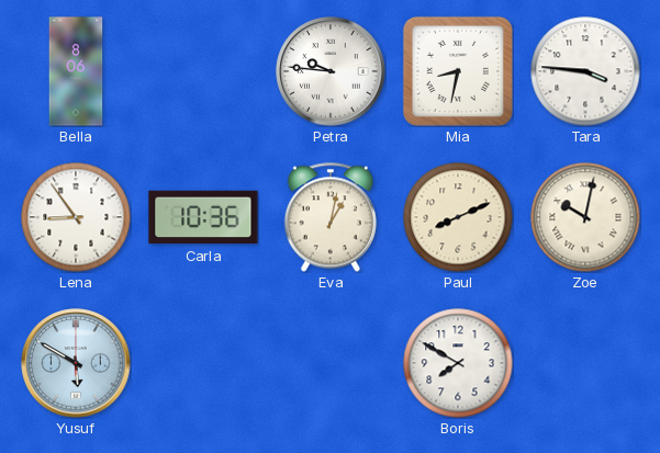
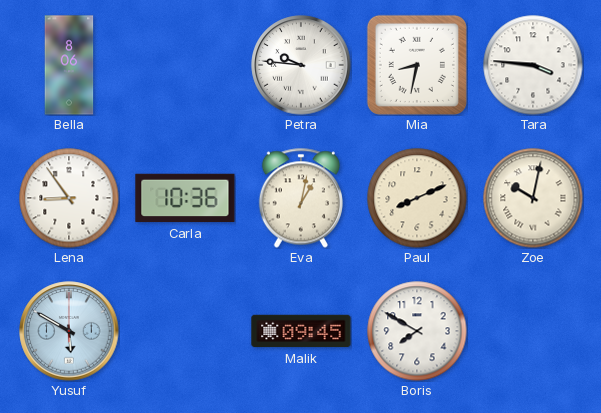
Malik: none -> 09:45
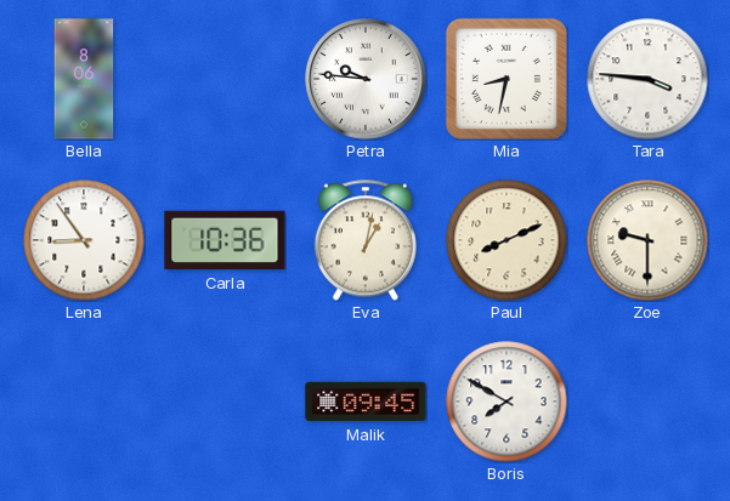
Zoe: 10:02 -> 9:30
Yusuf: 5:50 -> none
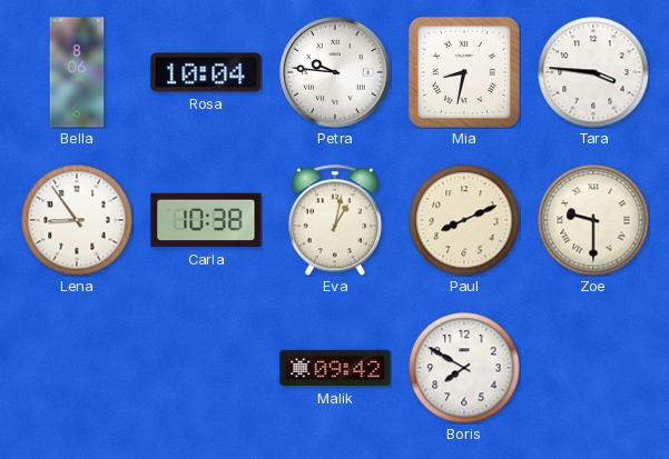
Rosa: none -> 10:04
Carla: 10:36 -> 10:38
Malik: 09:45 -> 09:42
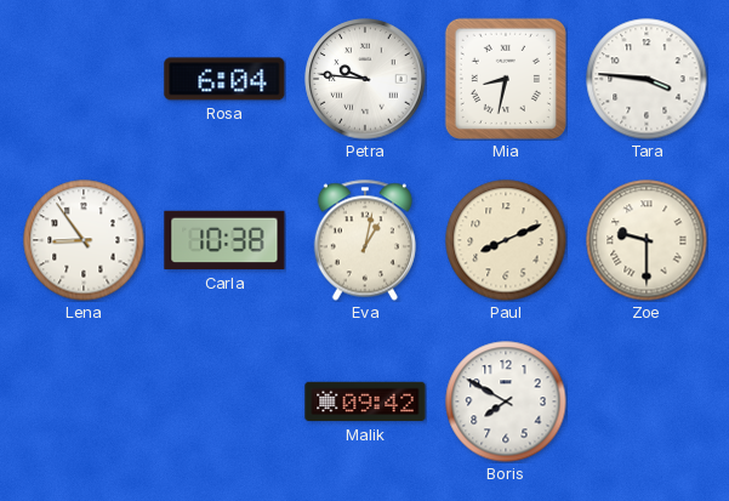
Bella: 8:06 -> none
Rosa: 10:04 -> 6:04
